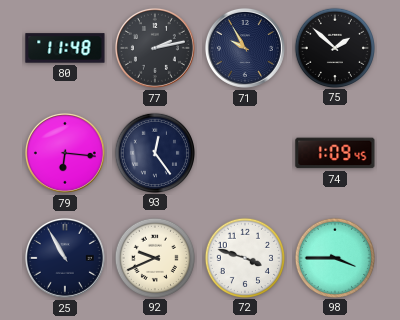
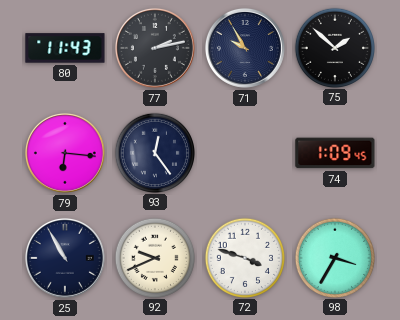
80: 11:48 -> 11:43
98: 3:45 -> 3:35
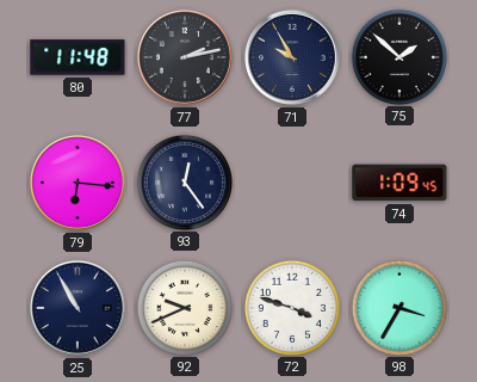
80: 11:43 -> 11:48
